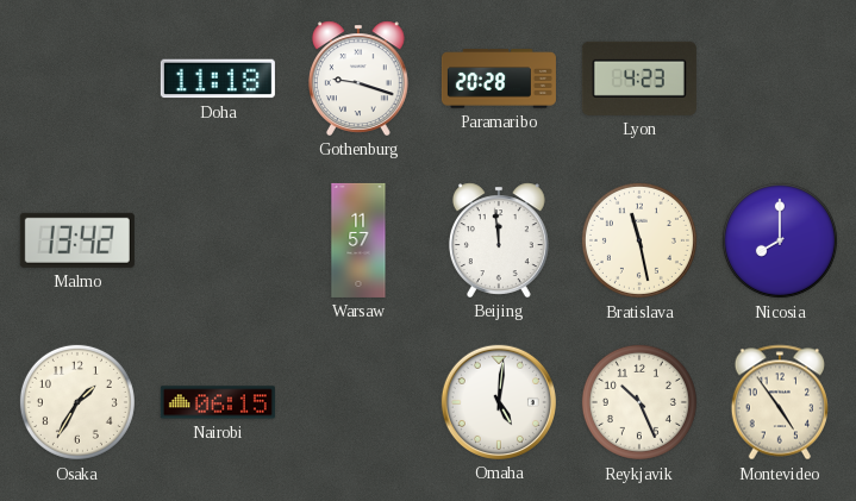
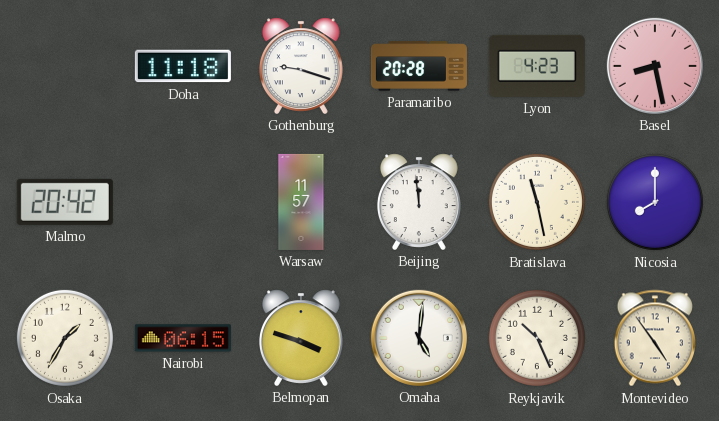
Basel: none -> 8:28
Malmo: 13:42 -> 20:42
Belmopan: none -> 3:48
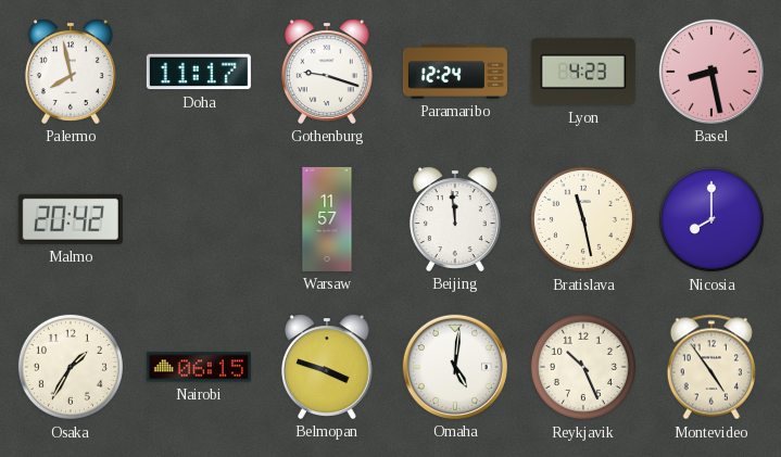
Palermo: none -> 7:58
Doha: 11:18 -> 11:17
Paramaribo: 20:28 -> 12:24
